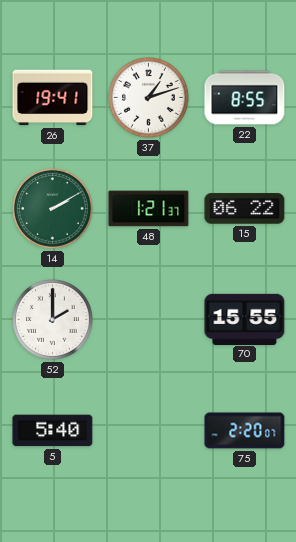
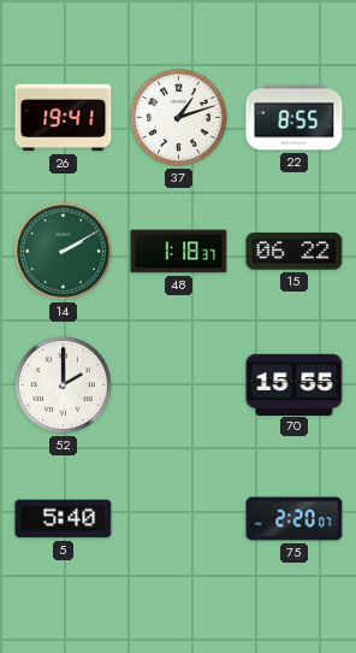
48: 1:21 -> 1:18
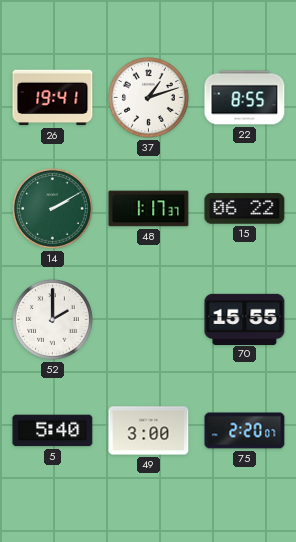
48: 1:18 -> 1:17
49: none -> 3:00
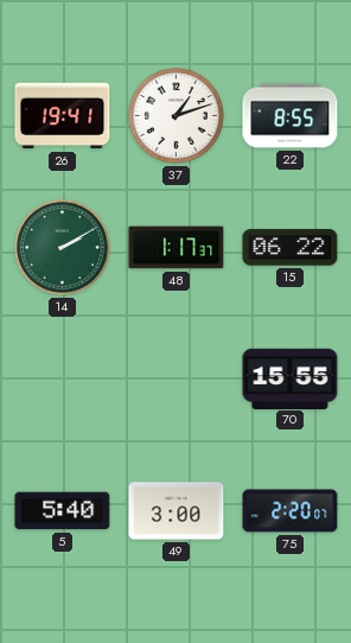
52: 2:00 -> none
